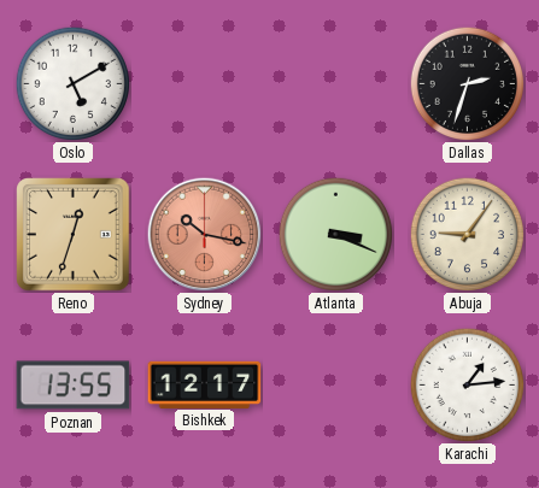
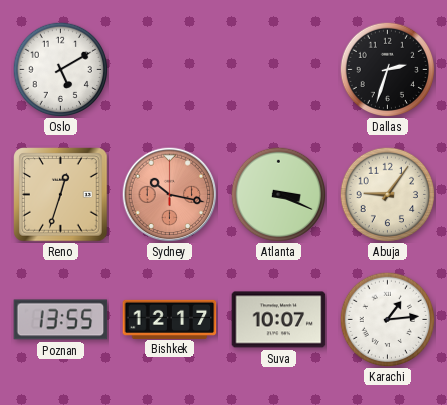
Suva: none -> 10:07
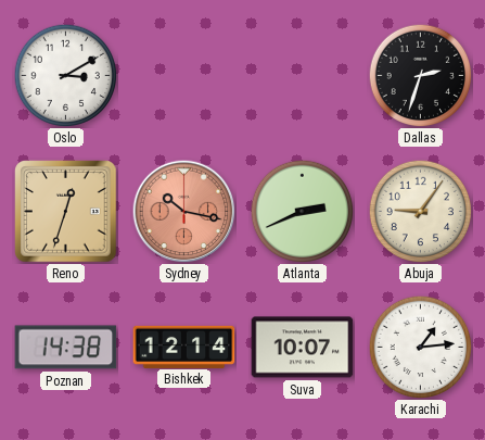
Oslo: 5:10 -> 3:10
Atlanta: 3:19 -> 2:41
Poznan: 13:55 -> 14:38
Bishkek: 12:17 -> 12:14
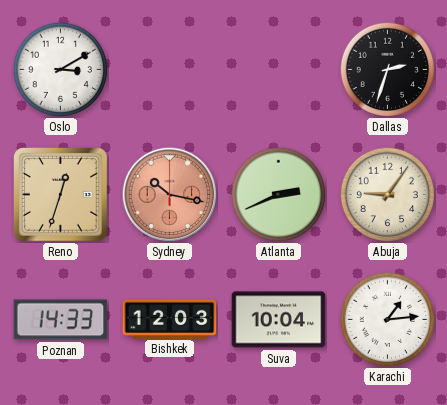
Poznan: 14:38 -> 14:33
Bishkek: 12:14 -> 12:03
Suva: 10:07 -> 10:04
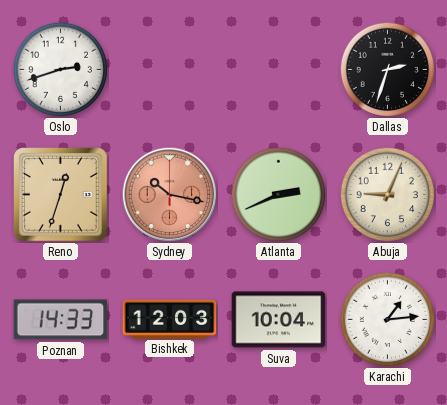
Oslo: 3:10 -> 2:42
Abuja: 9:06 -> 9:04
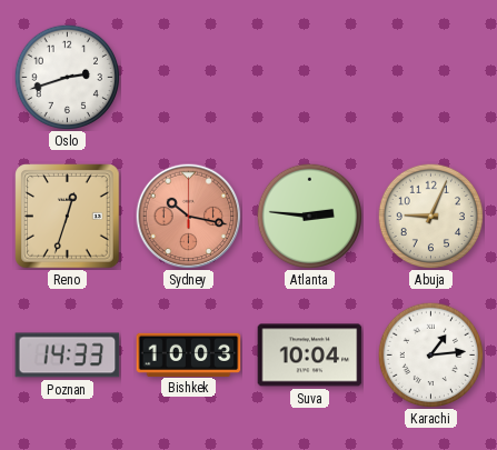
Dallas: 2:33 -> none
Atlanta: 2:41 -> 2:46
Bishkek: 12:03 -> 10:03
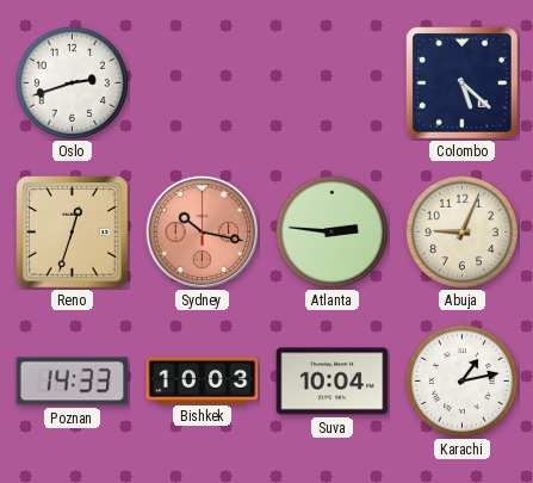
Colombo: none -> 5:22
Karachi: 1:14 -> 1:13
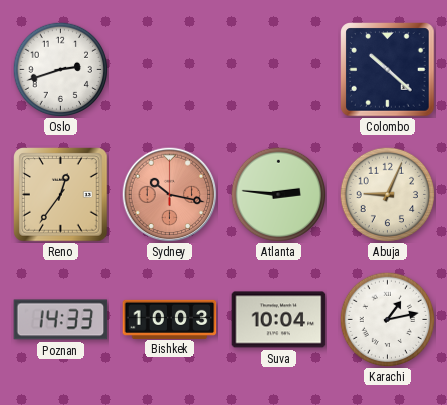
Colombo: 5:22 -> 10:22
Reno: 12:33 -> 12:36
